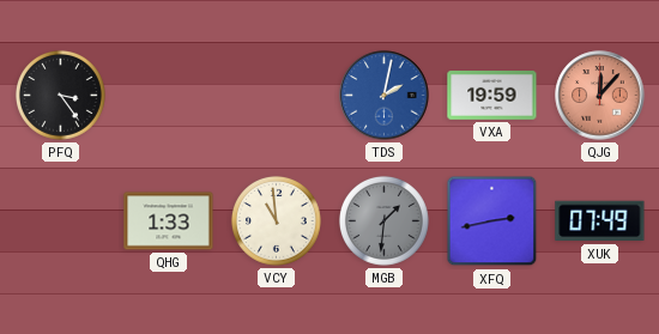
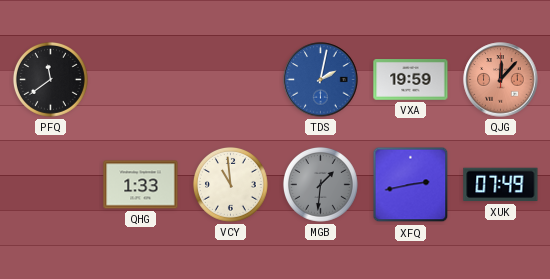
PFQ: 3:24 -> 11:39
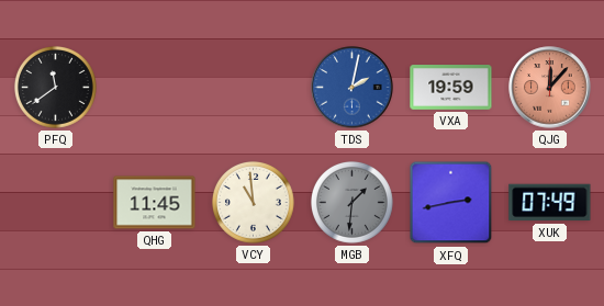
QHG: 1:33 -> 11:45
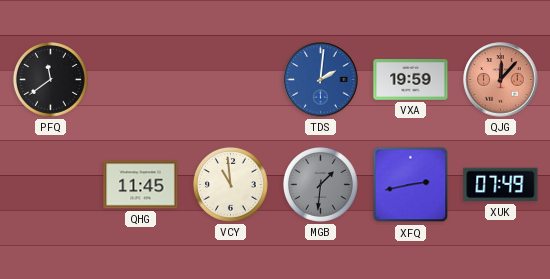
TDS: 2:02 -> 2:01
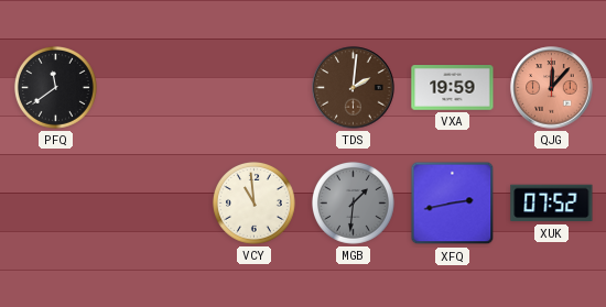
TDS dial: blue -> brown
QHG: 11:45 -> none
XUK: 07:49 -> 07:52
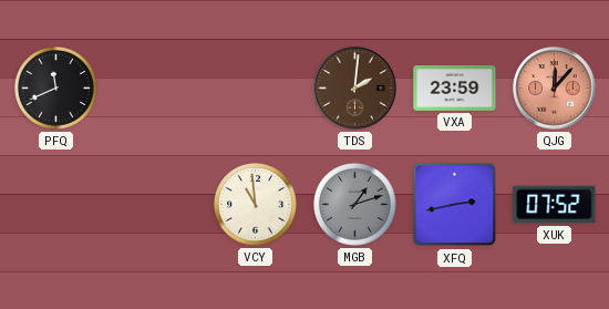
PFQ: 11:39 -> 11:41
VXA: 19:59 -> 23:59
MGB: 1:31 -> 1:12
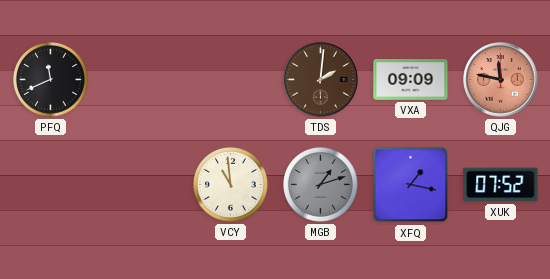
VXA: 23:59 -> 09:09
QJG: 12:07 -> 11:47
XFQ: 2:43 -> 1:17
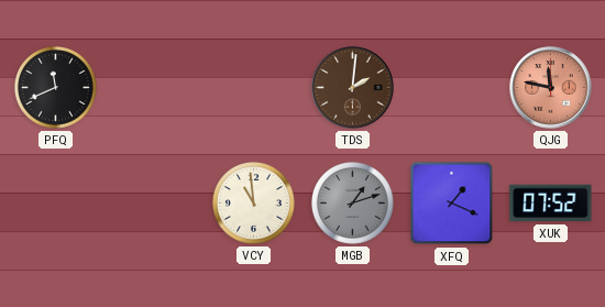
VXA: 09:09 -> none
XFQ: 1:17 -> 1:19
